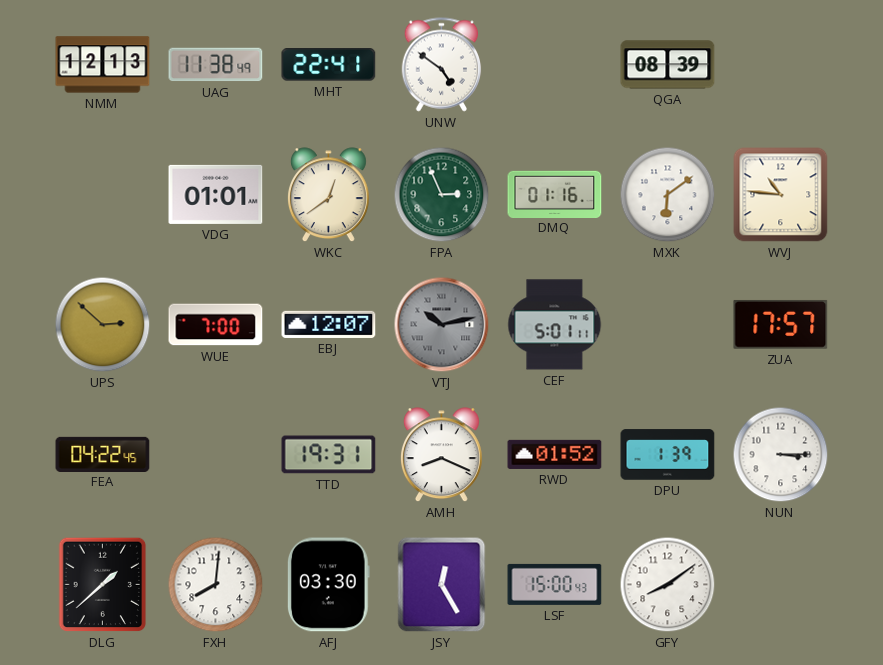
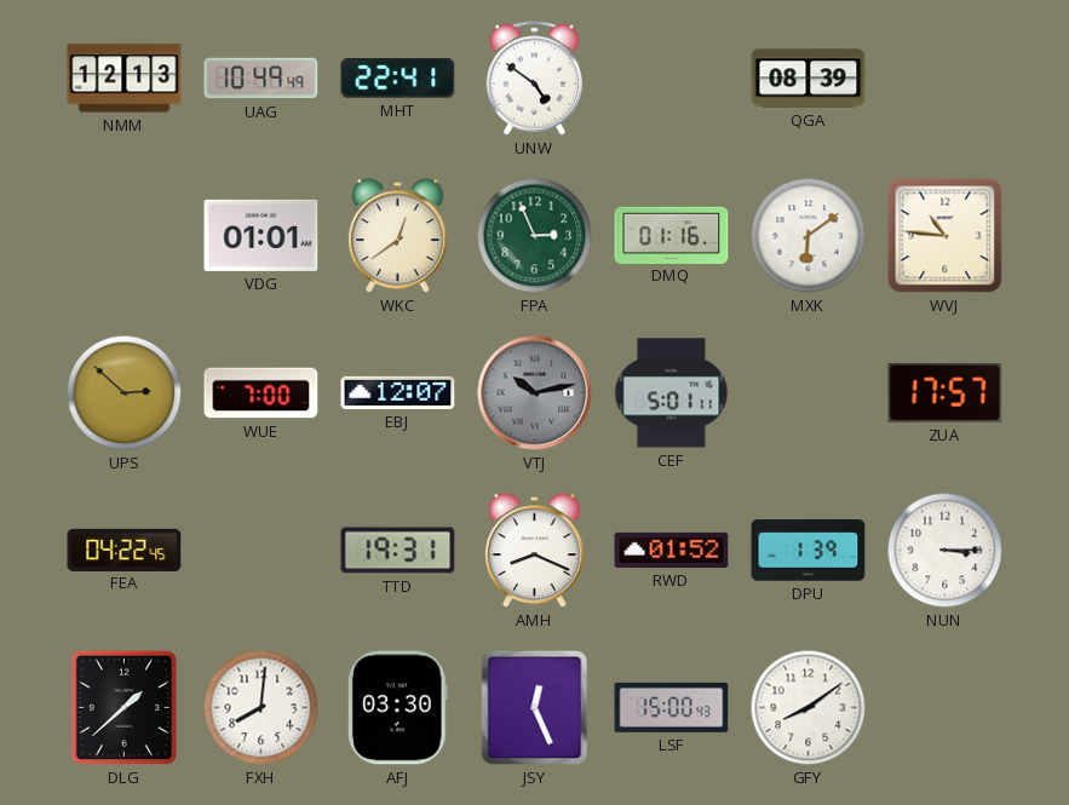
UAG: 11:38 -> 10:49
JSY: 12:25 -> 12:26
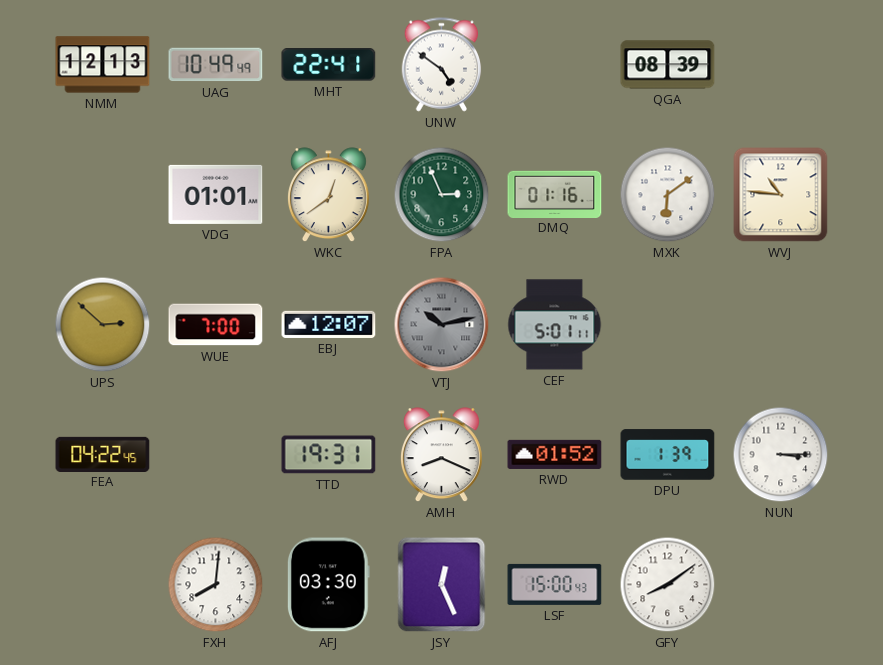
ZUA: 17:57 -> none
DLG: 1:38 -> none
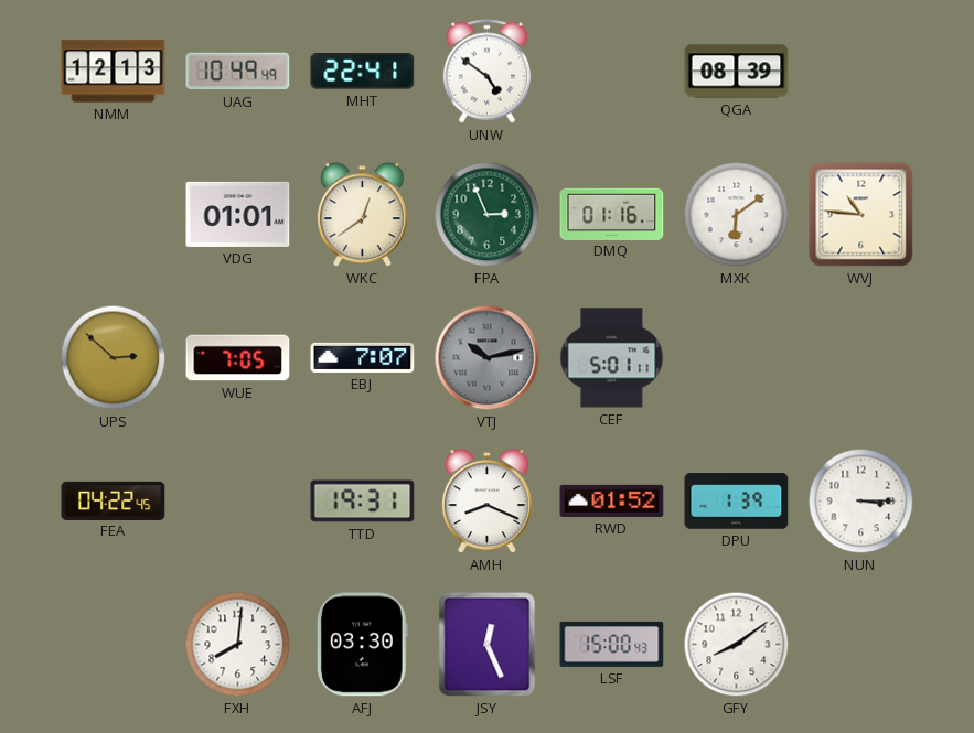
WUE: 7:00 -> 7:05
EBJ: 12:07 -> 7:07
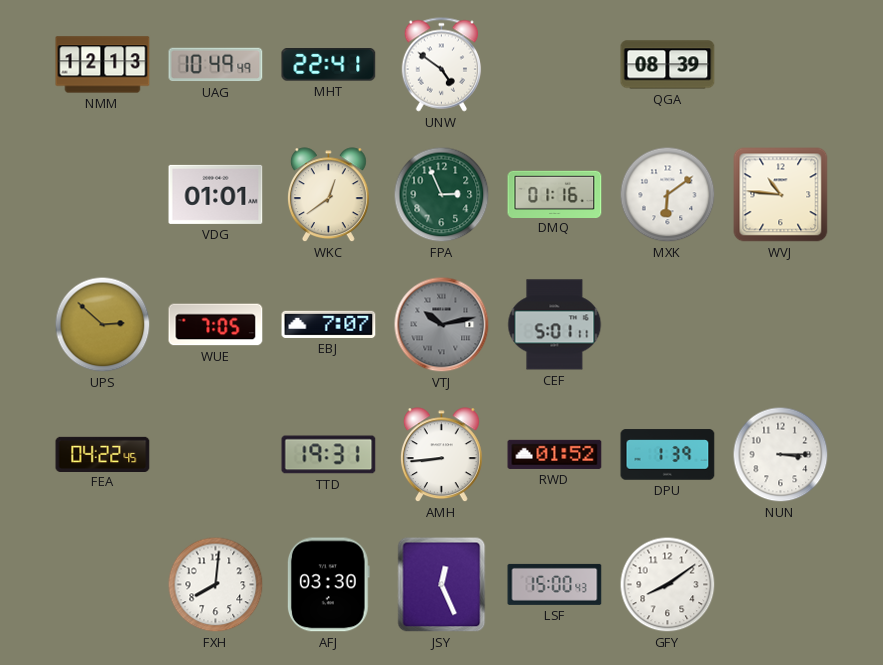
AMH: 8:19 -> 8:44
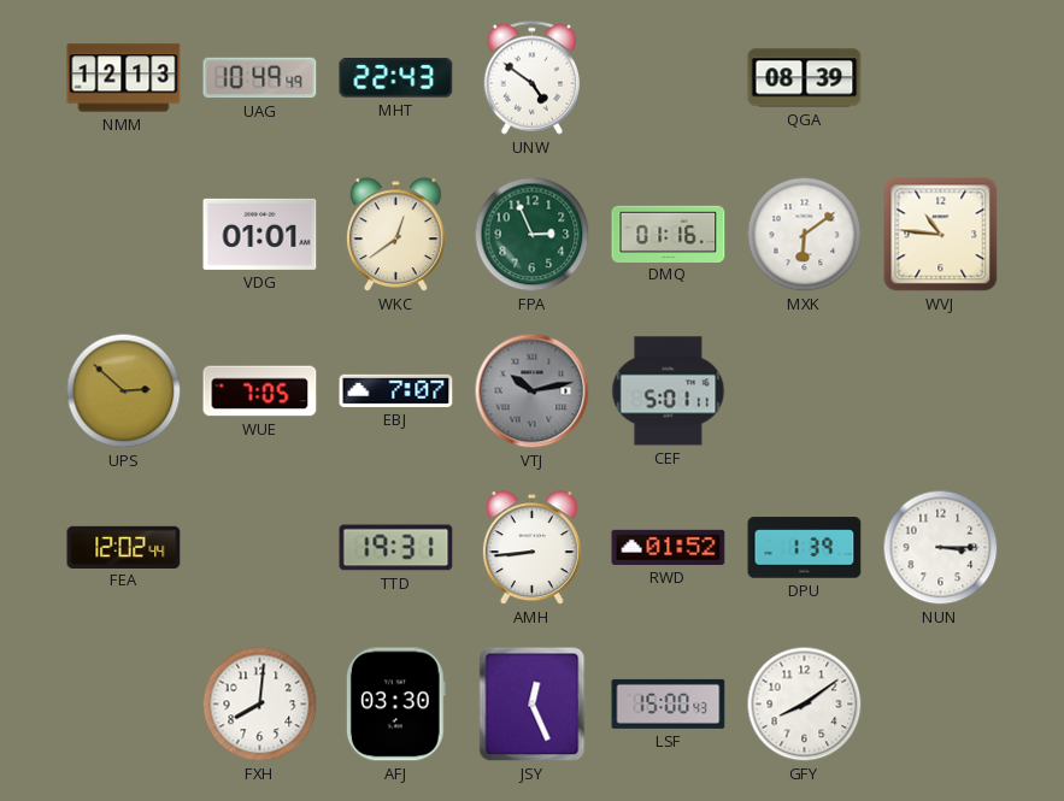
MHT: 22:41 -> 22:43
FEA: 04:22 -> 12:02
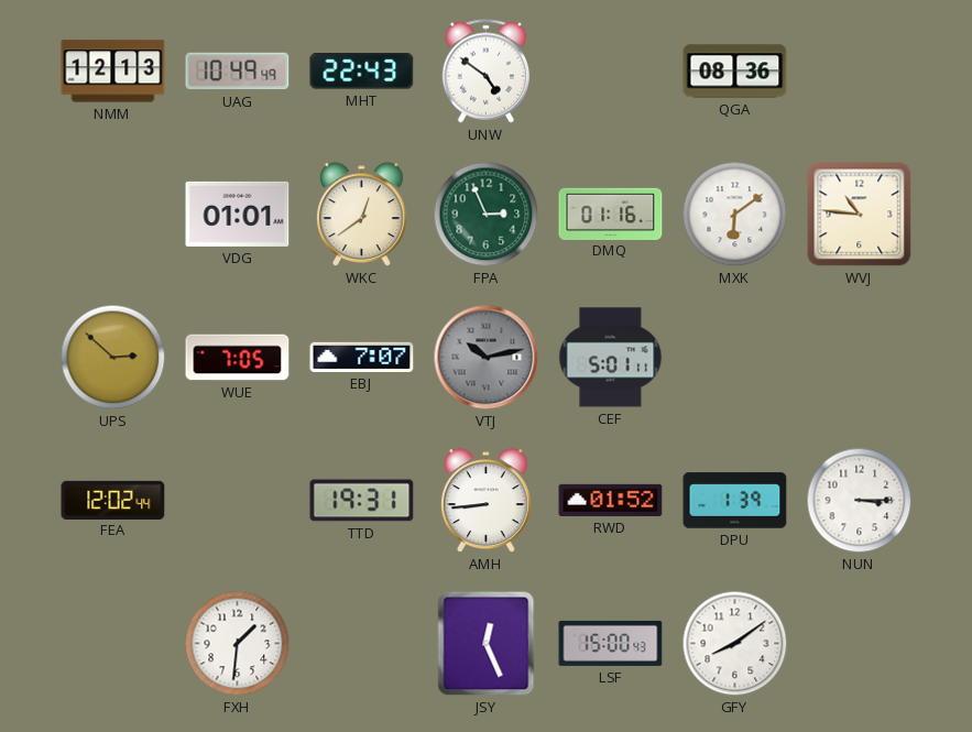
QGA: 08:39 -> 08:36
FXH: 8:01 -> 1:31
AFJ: 03:30 -> none
